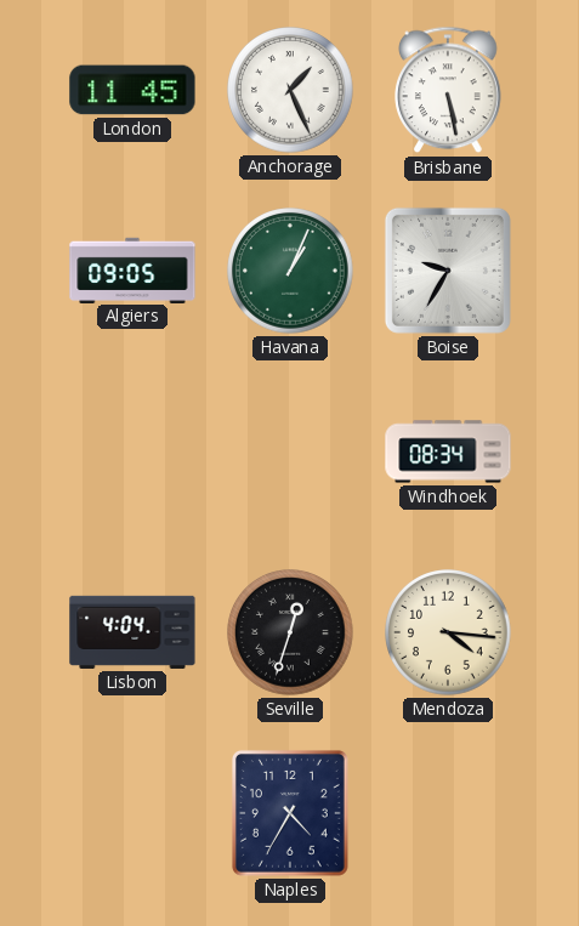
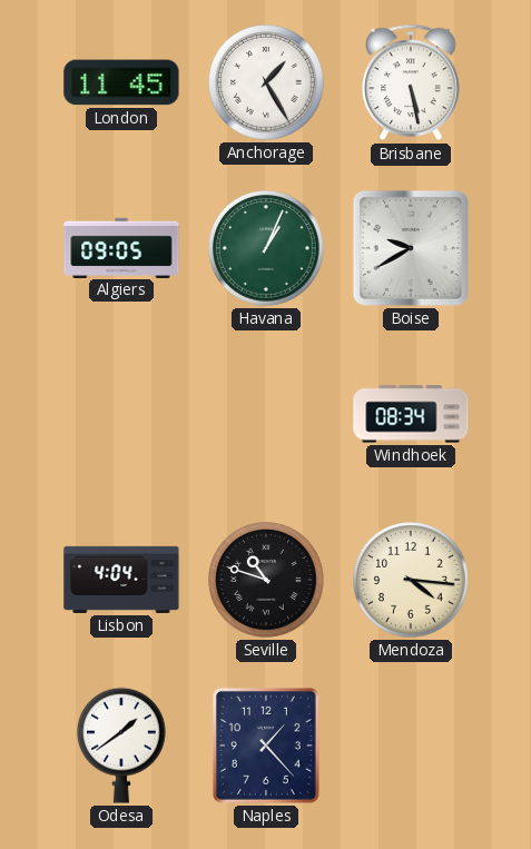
Anchorage: 1:26 -> 1:25
Boise: 9:35 -> 9:40
Seville: 12:33 -> 10:48
Odesa: none -> 1:39
Naples: 4:35 -> 1:23
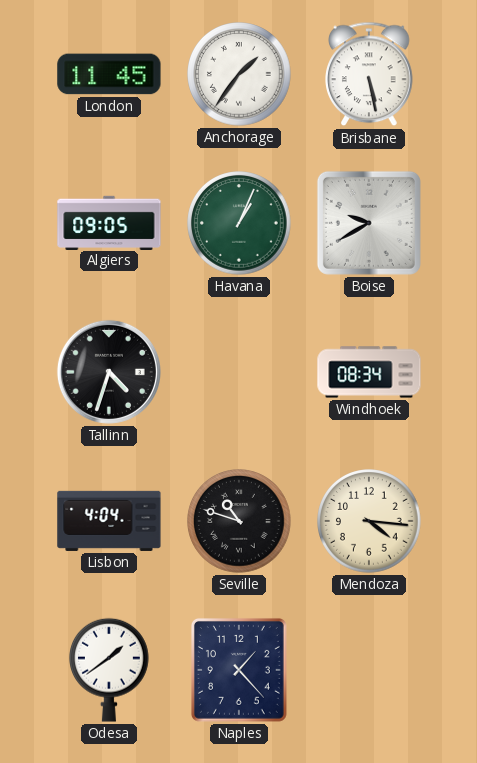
Anchorage: 1:25 -> 1:36
Tallinn: none -> 4:33
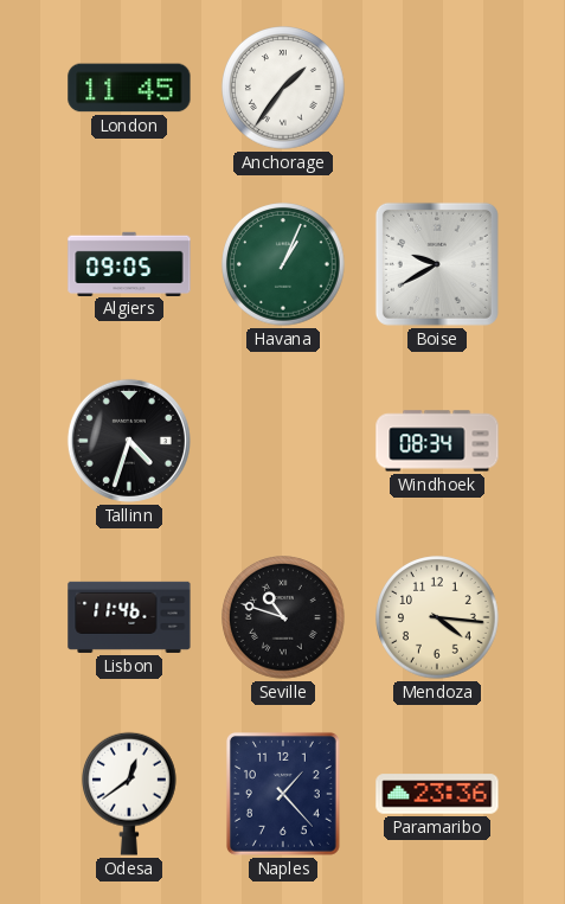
Brisbane: 5:28 -> none
Lisbon: 4:04 -> 11:46
Odesa: 1:39 -> 12:39
Paramaribo: none -> 23:36
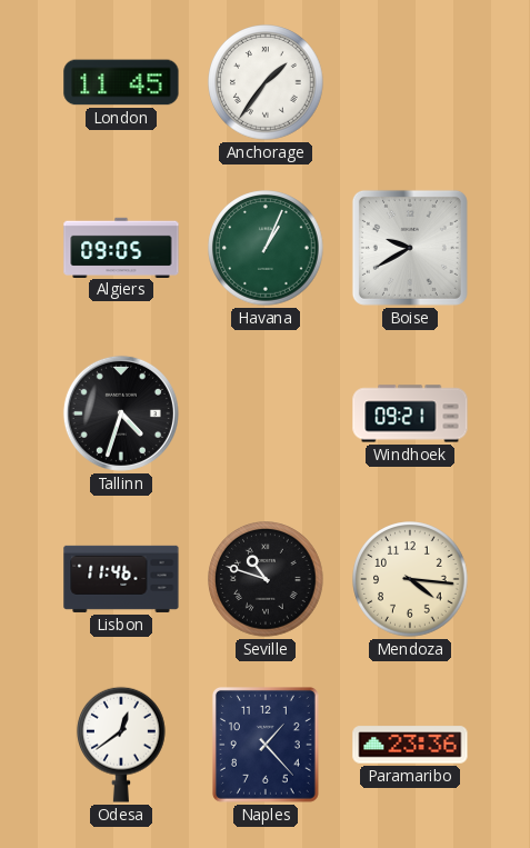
Windhoek: 08:34 -> 09:21
